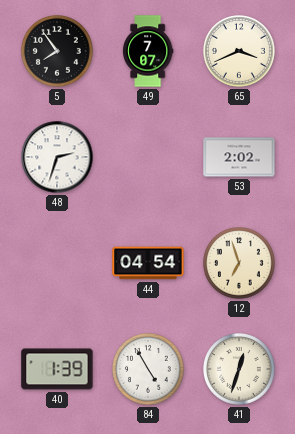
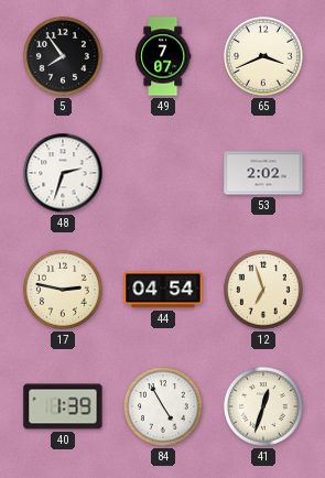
17: none -> 2:47
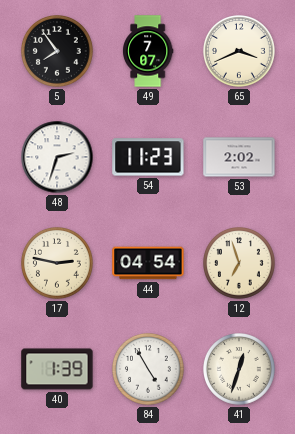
54: none -> 11:23
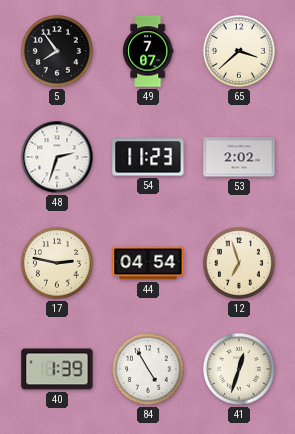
65: 3:41 -> 3:38
